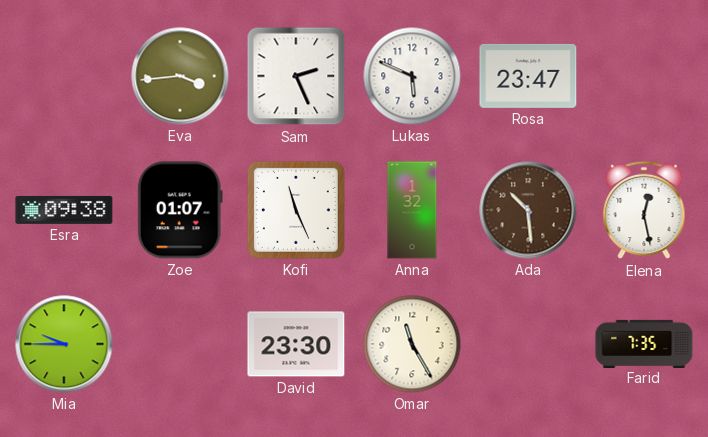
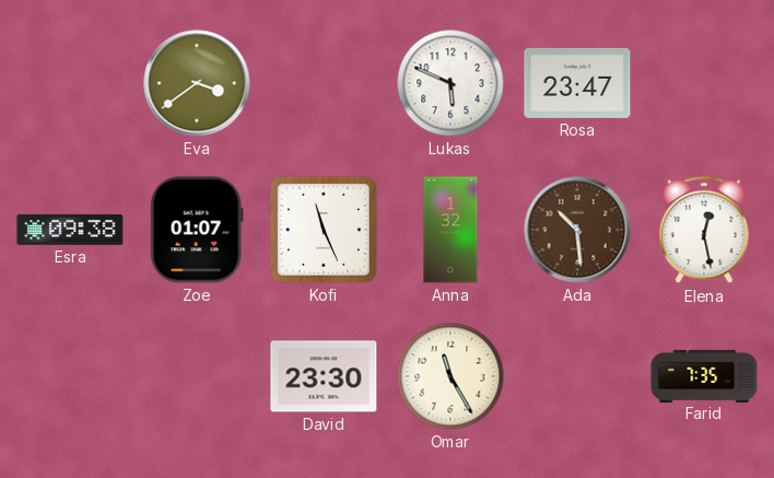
Eva: 3:44 -> 3:39
Sam: 2:26 -> none
Mia: 9:45 -> none
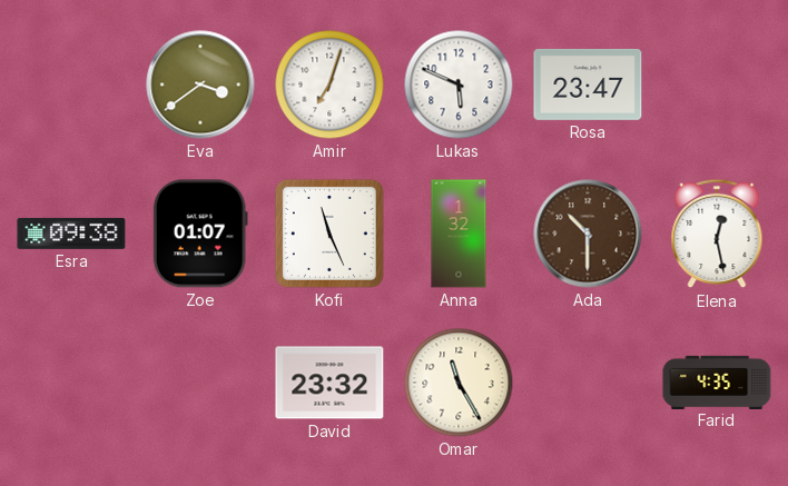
Amir: none -> 7:03
Ada: 10:29 -> 10:30
David: 23:30 -> 23:32
Farid: 7:35 -> 4:35
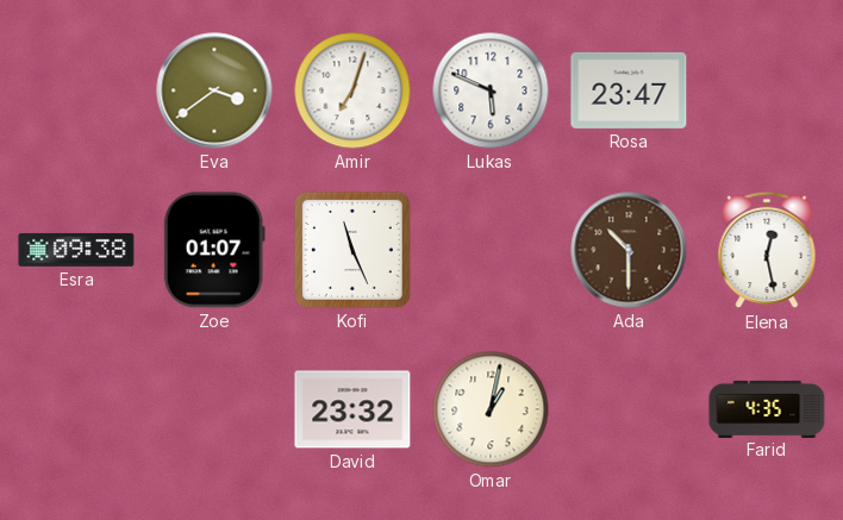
Anna: 1:32 -> none
Omar: 11:25 -> 1:02
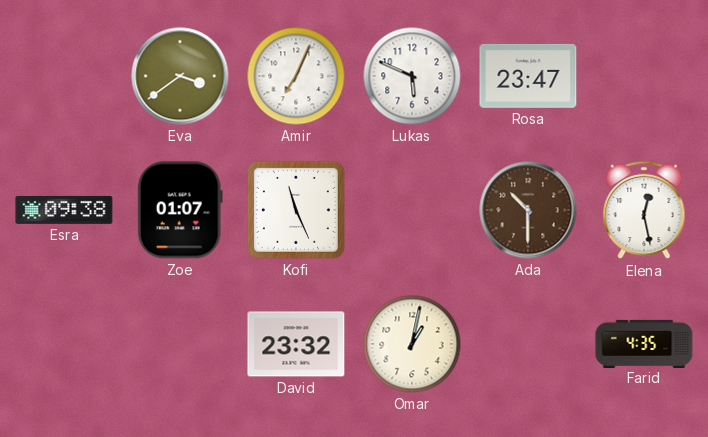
Amir: 7:03 -> 7:04
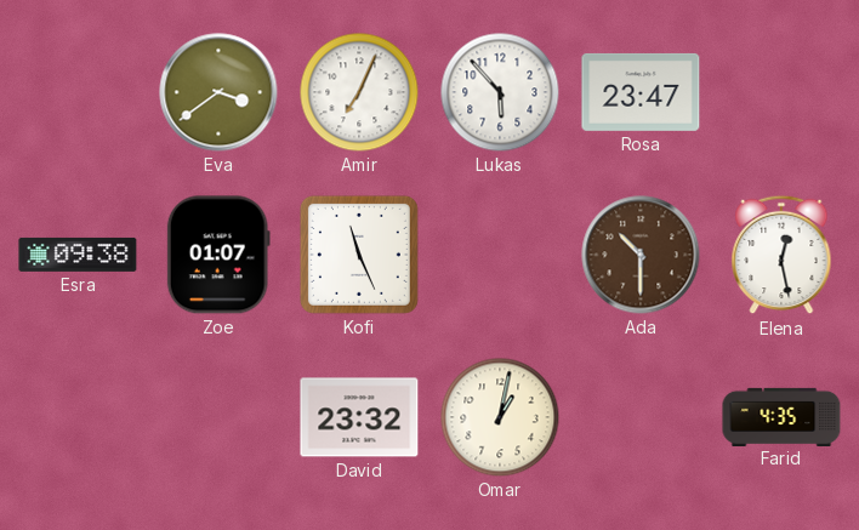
Lukas: 5:49 -> 5:53
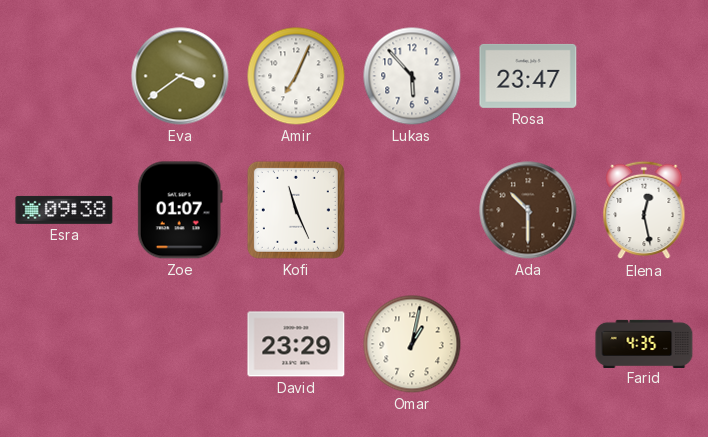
David: 23:32 -> 23:29
